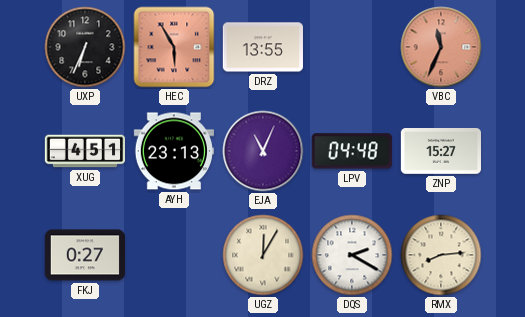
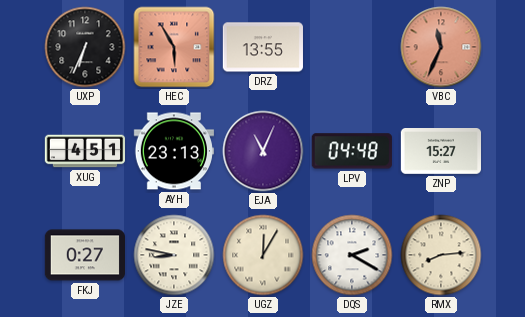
JZE: none -> 8:47
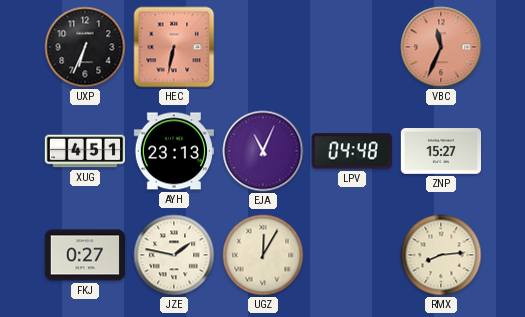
HEC: 5:55 -> 6:32
DRZ: 13:55 -> none
JZE: 8:47 -> 1:47
DQS: 2:20 -> none
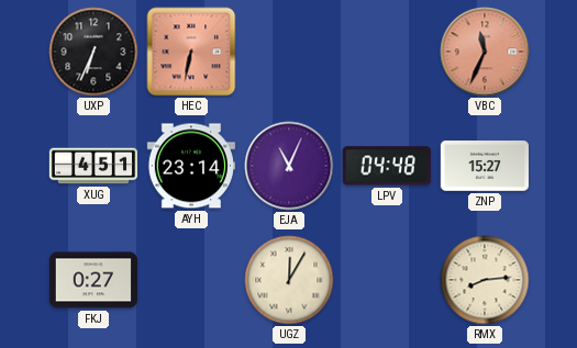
AYH: 23:13 -> 23:14
JZE: 1:47 -> none
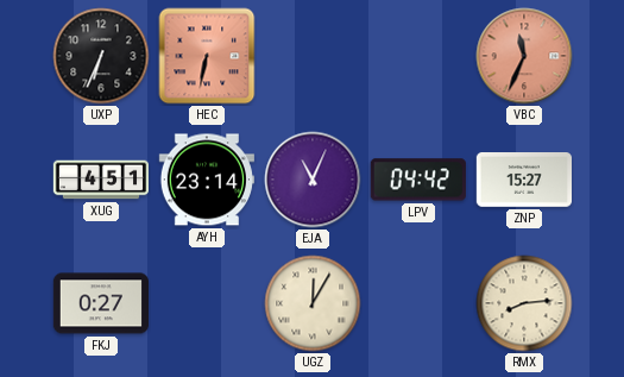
LPV: 04:48 -> 04:42
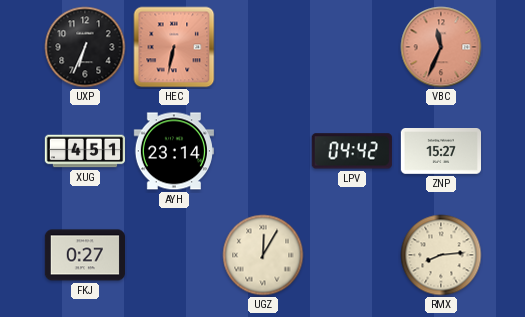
EJA: 11:04 -> none
